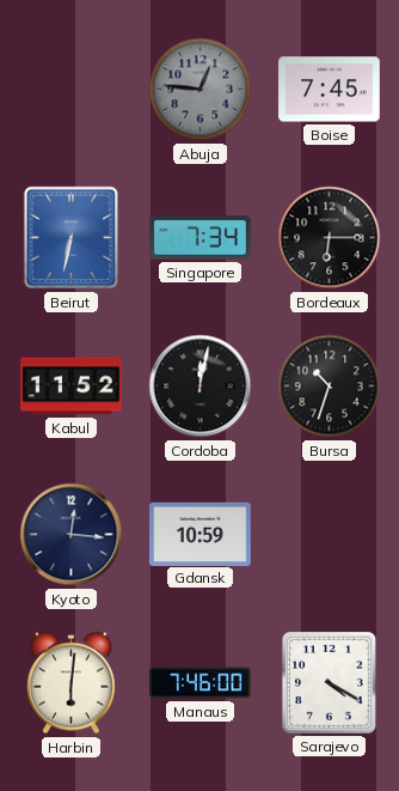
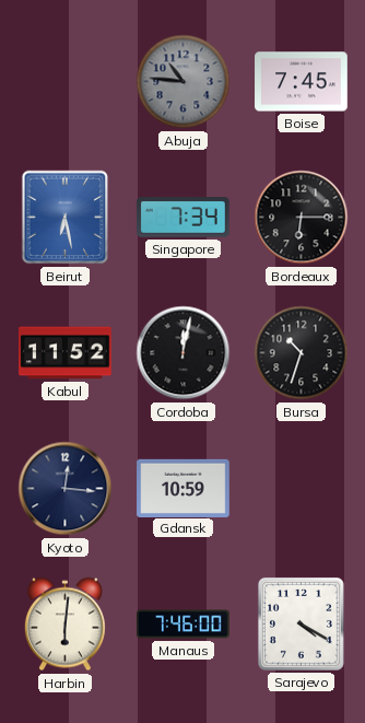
Abuja: 12:46 -> 10:46
Beirut: 6:32 -> 6:28
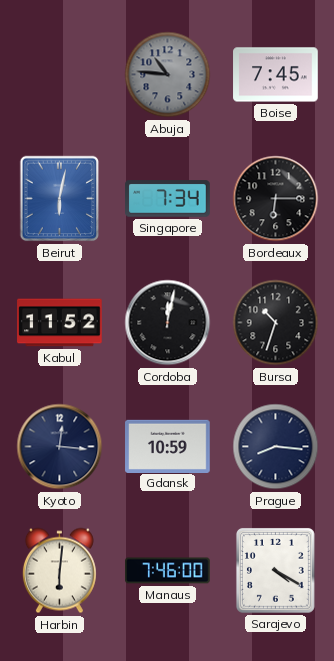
Beirut: 6:28 -> 6:02
Prague: none -> 8:16
